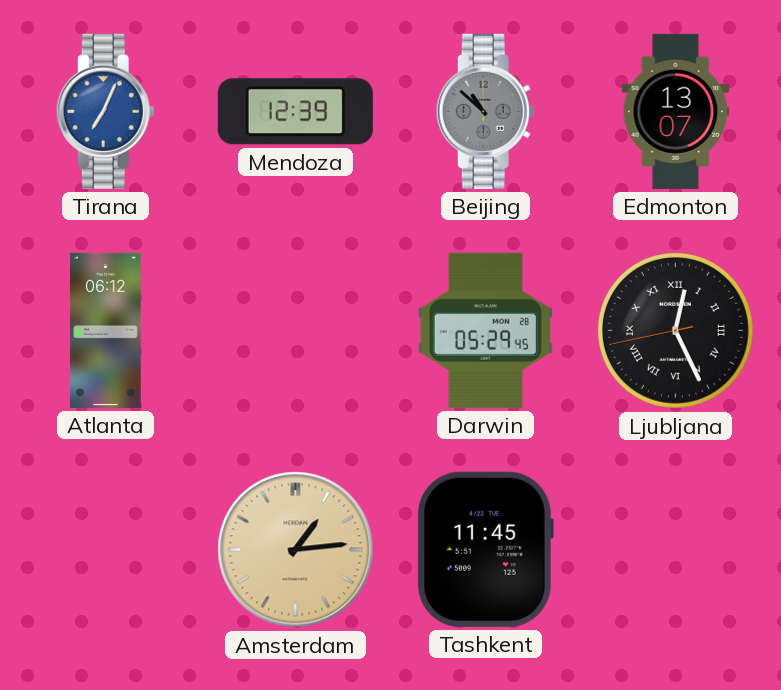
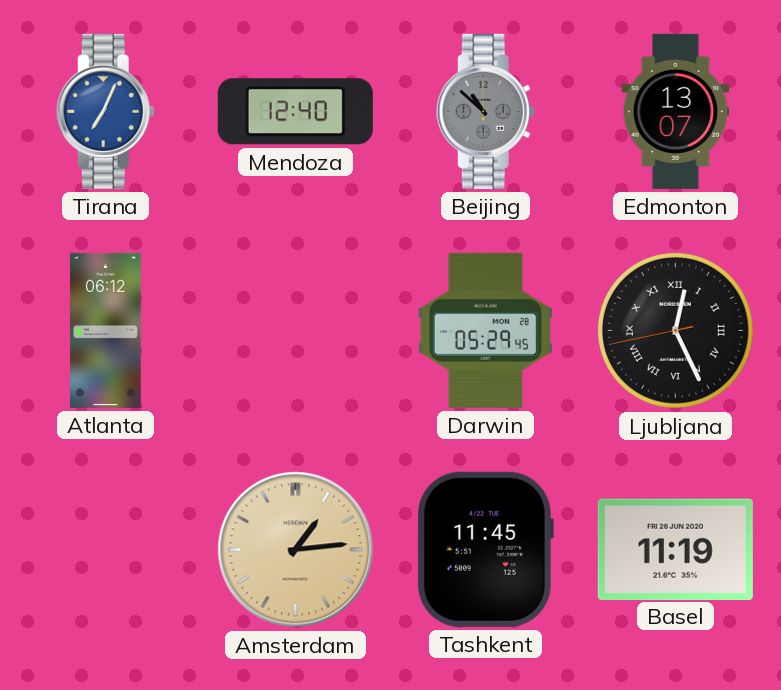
Mendoza: 12:39 -> 12:40
Basel: none -> 11:19
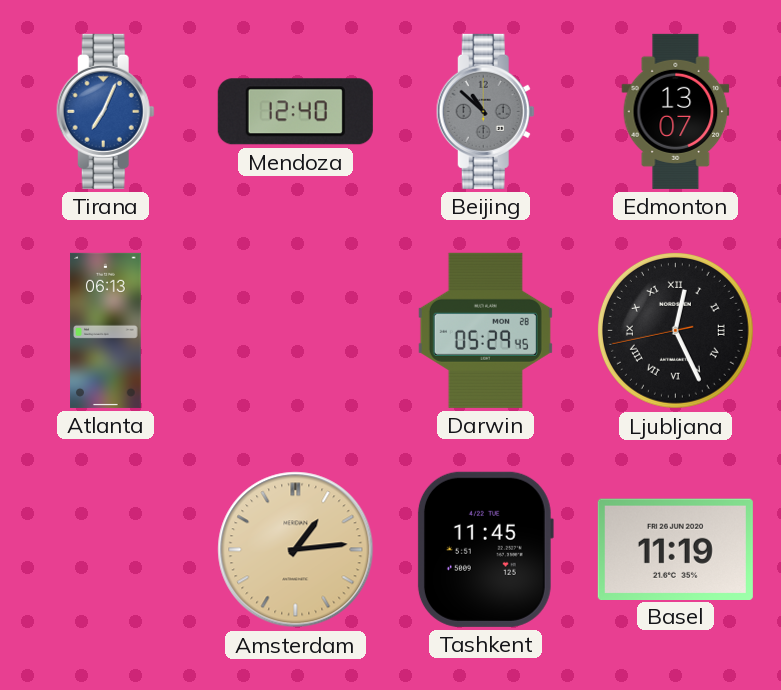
Atlanta: 06:12 -> 06:13
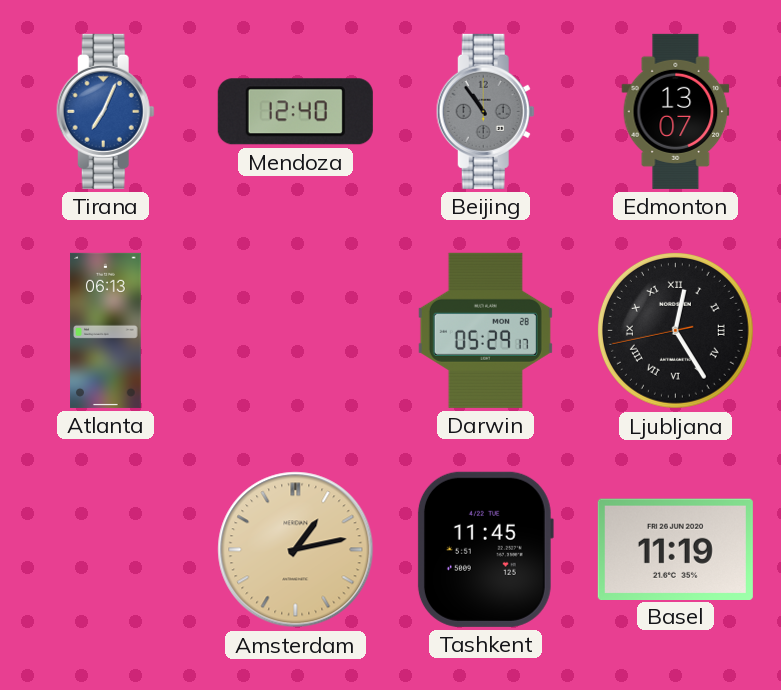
Beijing: 10:52 -> 10:54
Darwin: 05:29:45 -> 05:29:17
Ljubljana: 12:25 -> 12:24
Amsterdam: 1:14 -> 1:13
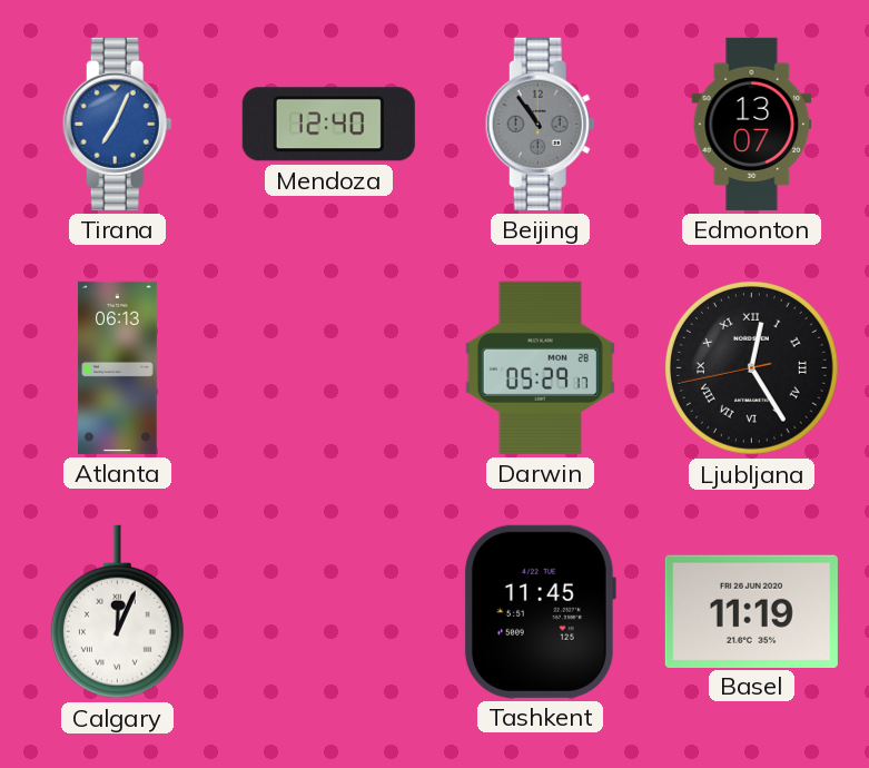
Calgary: none -> 12:04
Amsterdam: 1:13 -> none
